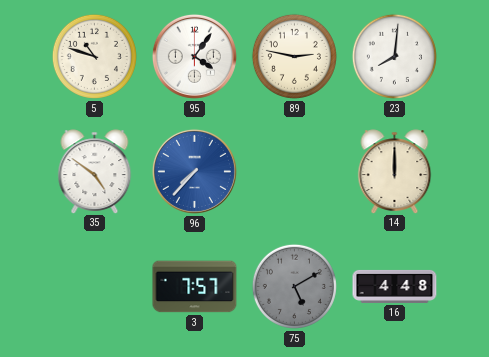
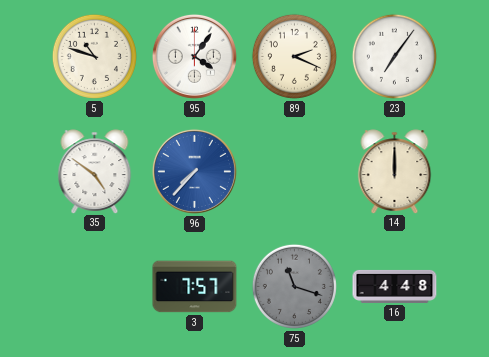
89: 2:47 -> 2:19
23: 8:01 -> 7:06
75: 5:10 -> 11:18
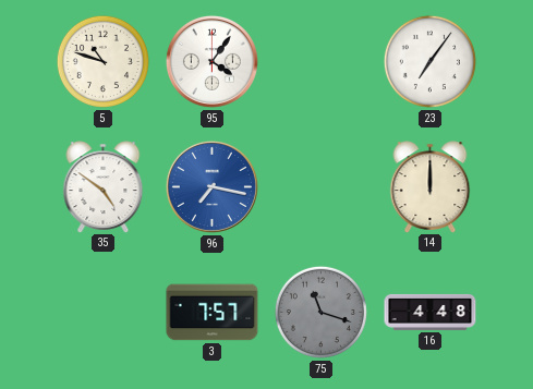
89: 2:19 -> none
96: 7:37 -> 7:17
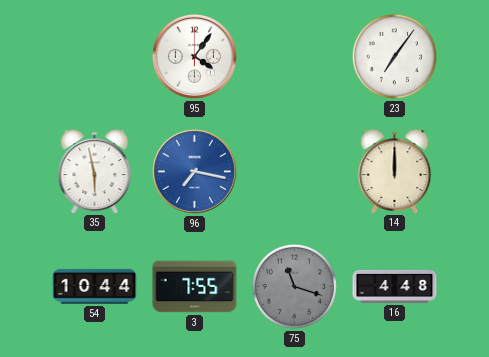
5: 10:48 -> none
35: 4:51 -> 5:58
54: none -> 10:44
3: 7:57 -> 7:55
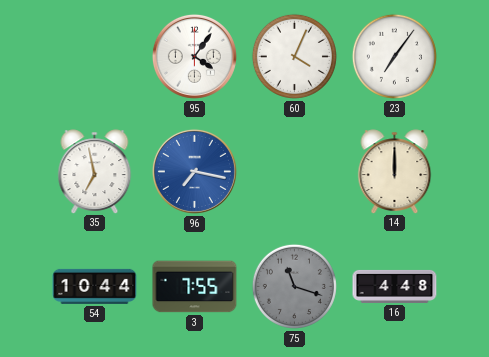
60: none -> 4:04
35: 5:58 -> 6:58
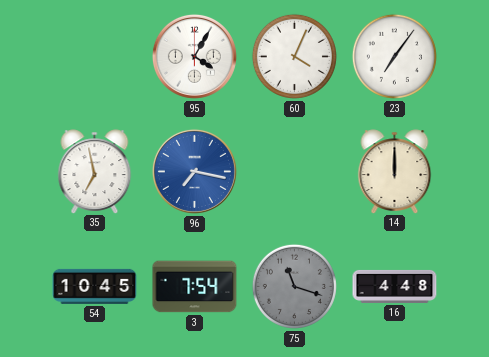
95: 4:06 -> 4:05
54: 10:44 -> 10:45
3: 7:55 -> 7:54
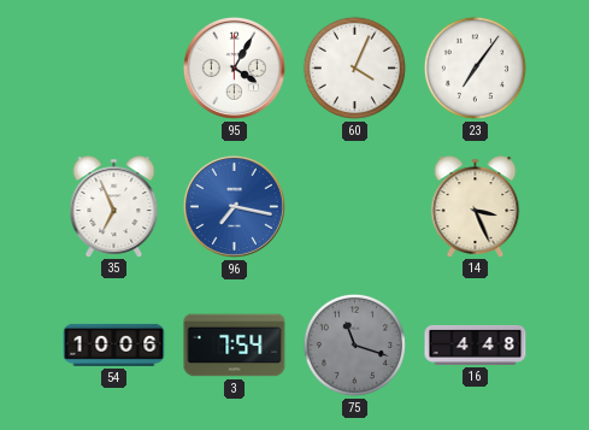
35: 6:58 -> 6:56
14: 12:00 -> 3:26
54: 10:45 -> 10:06
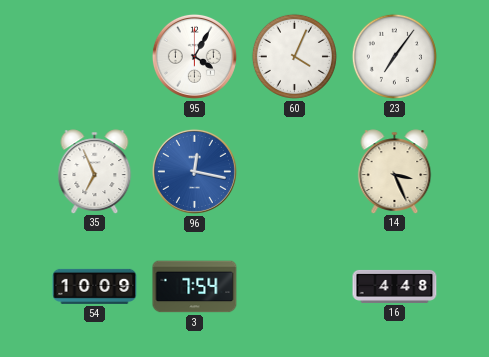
96: 7:17 -> 12:17
54: 10:06 -> 10:09
75: 11:18 -> none
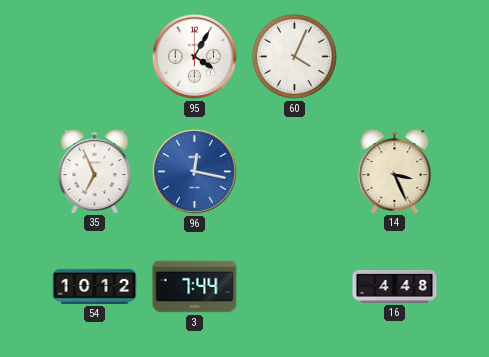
23: 7:06 -> none
54: 10:09 -> 10:12
3: 7:54 -> 7:44
